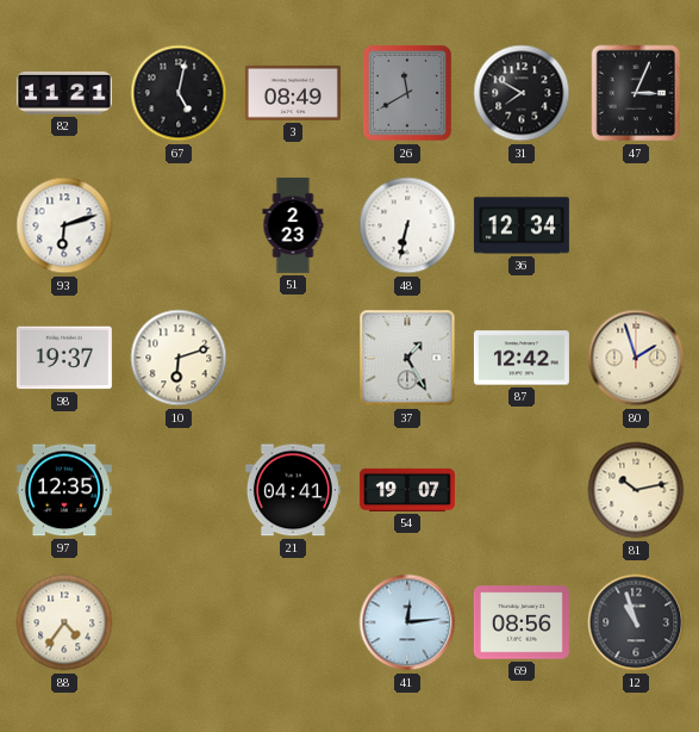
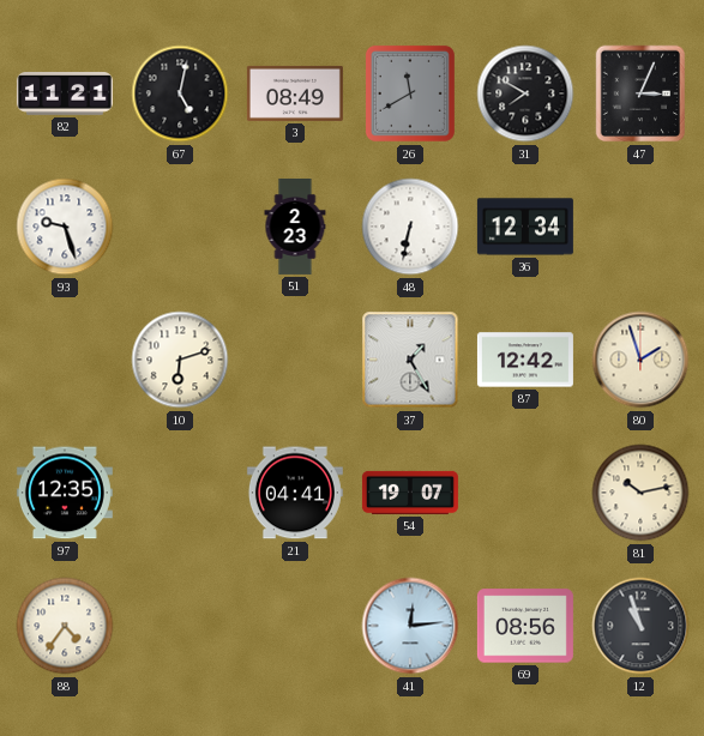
93: 6:12 -> 9:27
98: 19:37 -> none
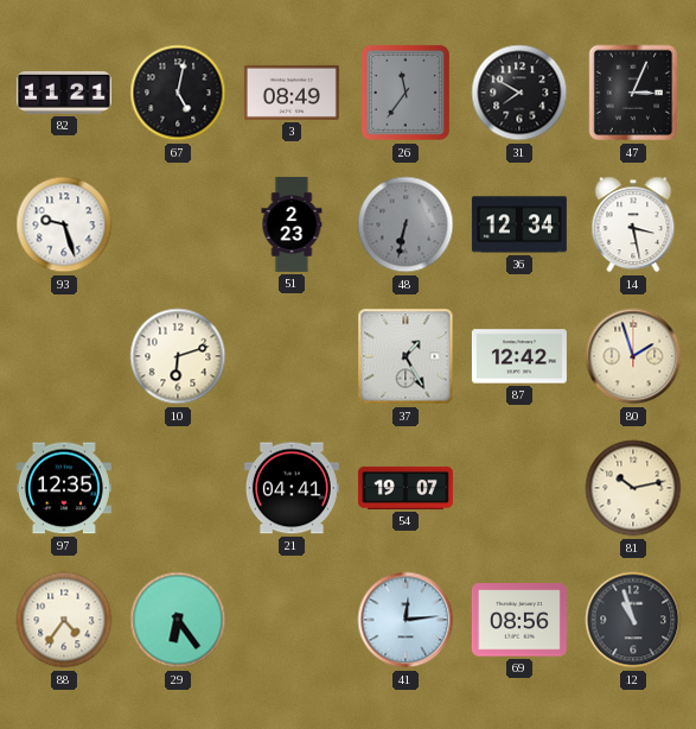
26: 11:40 -> 11:36
48 dial: white -> grey
14: none -> 3:28
29: none -> 6:24
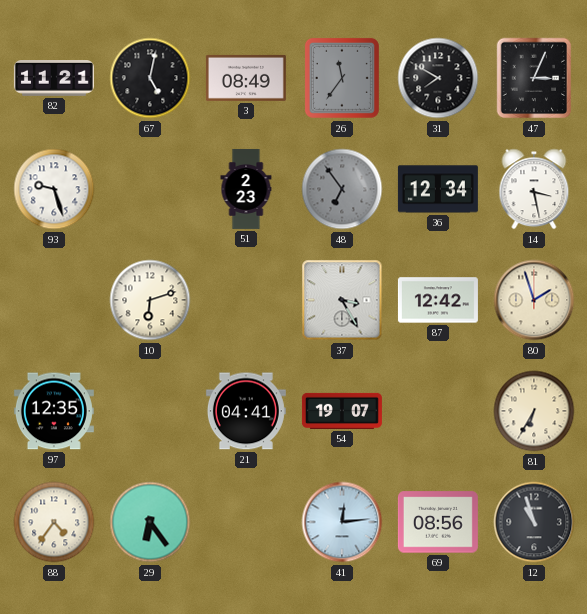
48: 6:32 -> 6:54
37: 1:25 -> 3:25
81: 10:13 -> 6:35
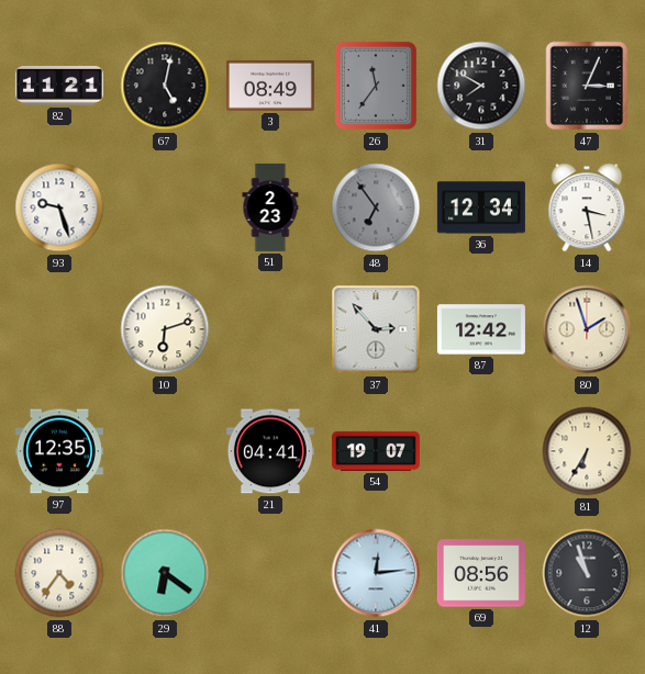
37: 3:25 -> 2:53
29: 6:24 -> 6:21
